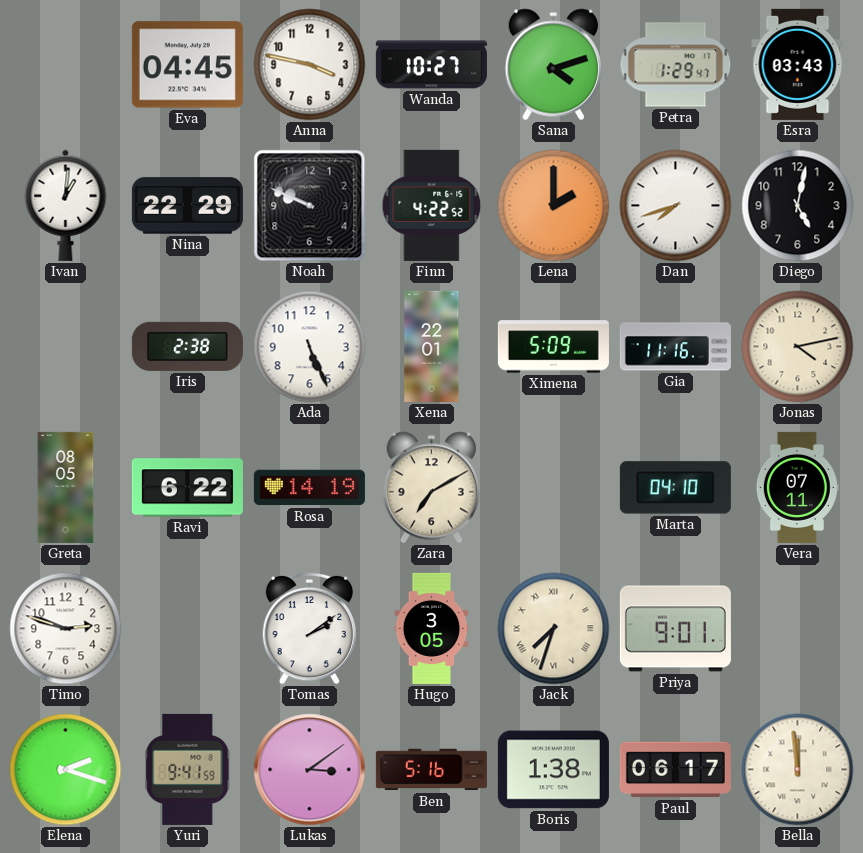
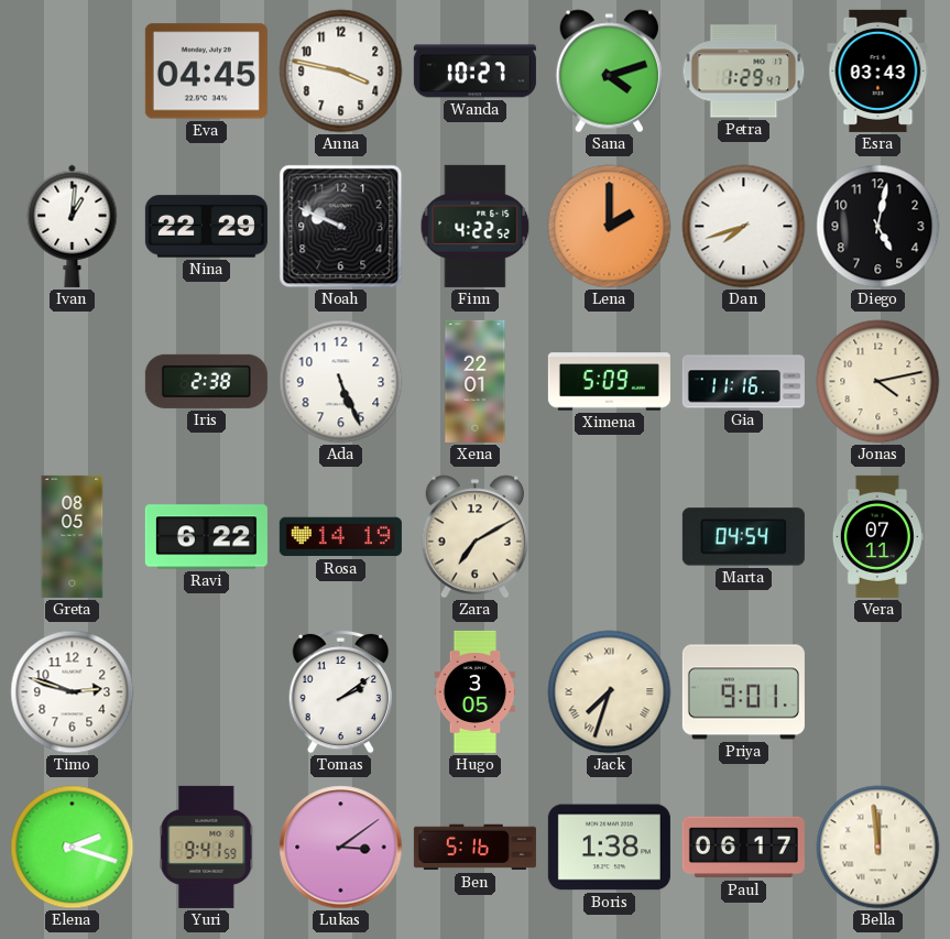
Marta: 04:10 -> 04:54
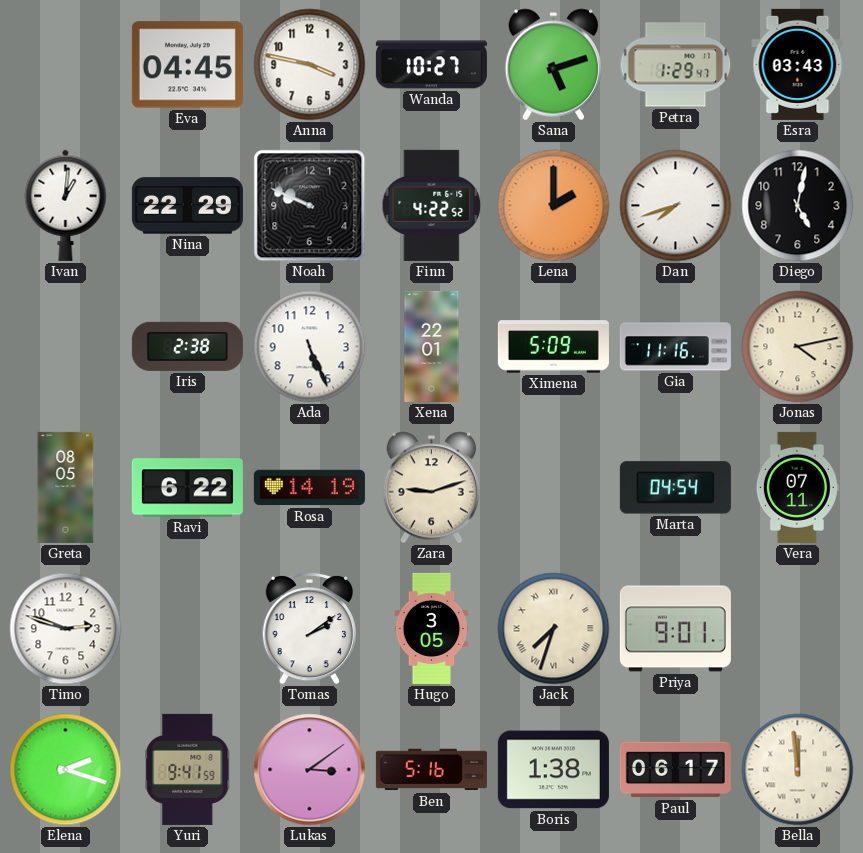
Sana: 4:12 -> 5:12
Zara: 7:10 -> 9:12
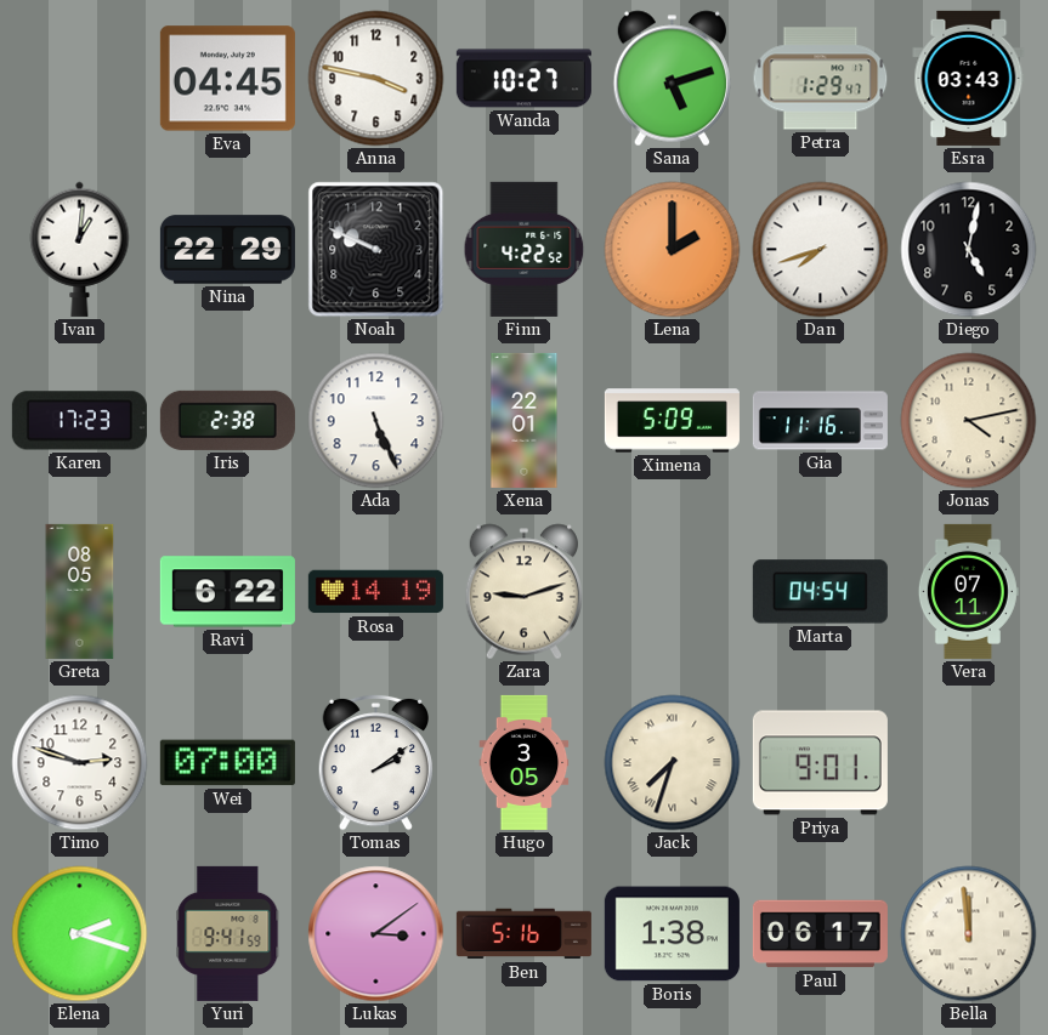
Karen: none -> 17:23
Wei: none -> 07:00
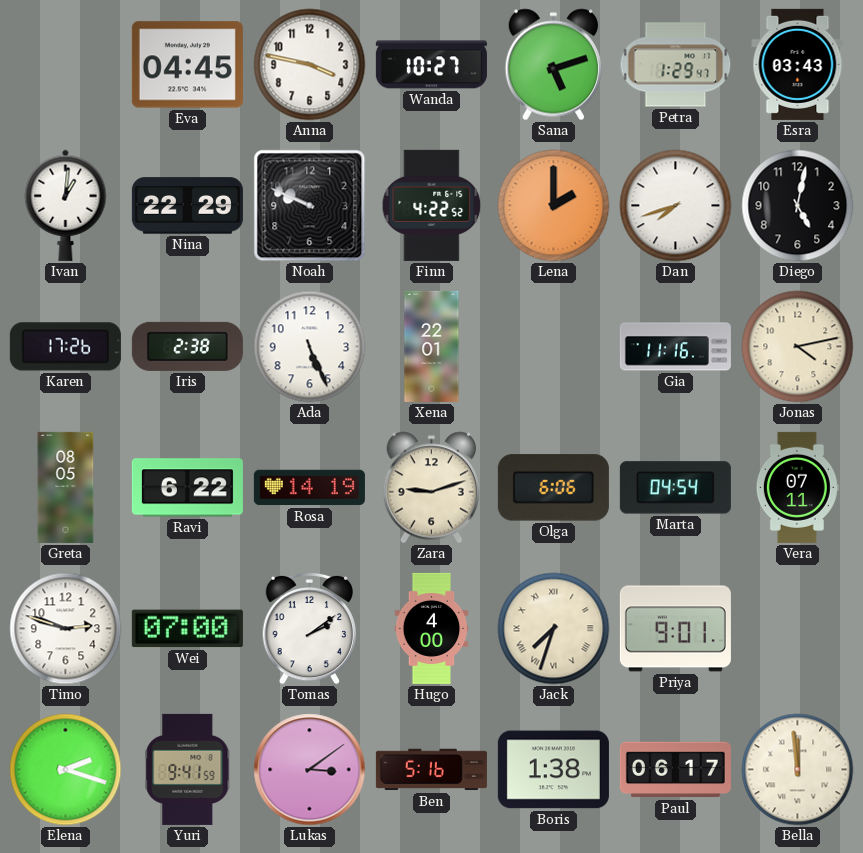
Karen: 17:23 -> 17:26
Ximena: 5:09 -> none
Olga: none -> 6:06
Hugo: 3:05 -> 4:00
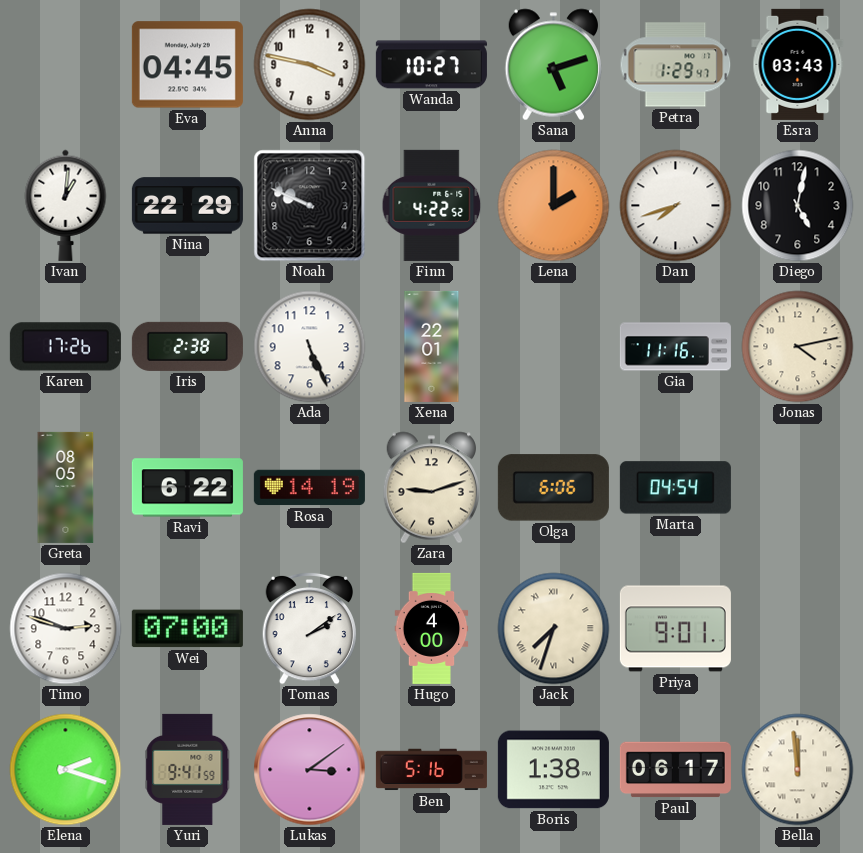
Vera: 07:11 -> none
